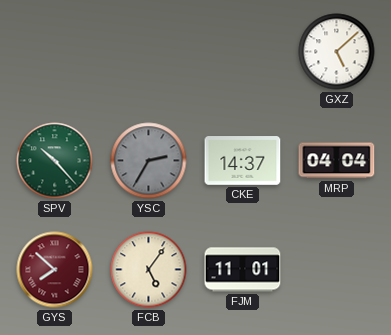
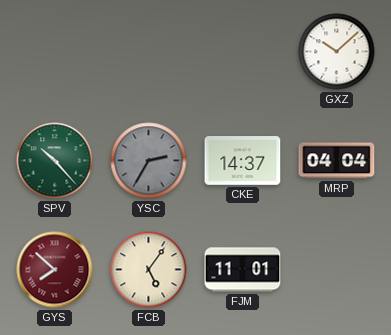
GXZ: 5:08 -> 10:08
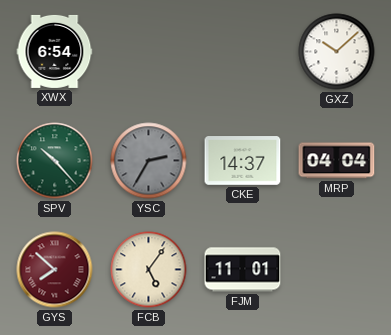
XWX: none -> 6:54
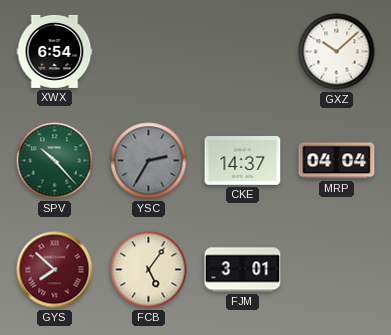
FJM: 11:01 -> 3:01
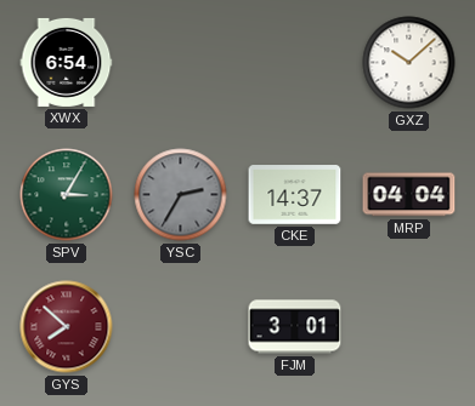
SPV: 10:23 -> 3:05
FCB: 5:06 -> none
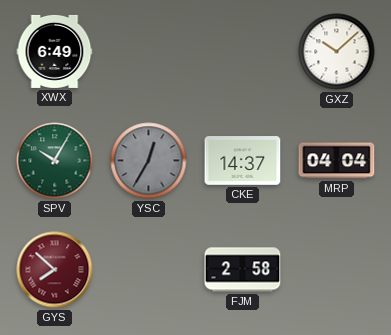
XWX: 6:54 -> 6:49
SPV: 3:05 -> 10:05
YSC: 2:35 -> 12:35
FJM: 3:01 -> 2:58
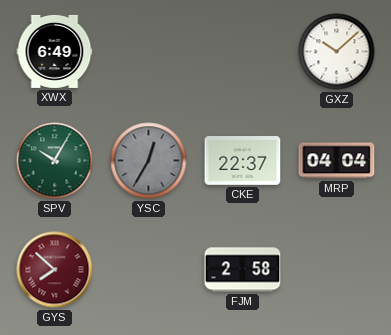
CKE: 14:37 -> 22:37
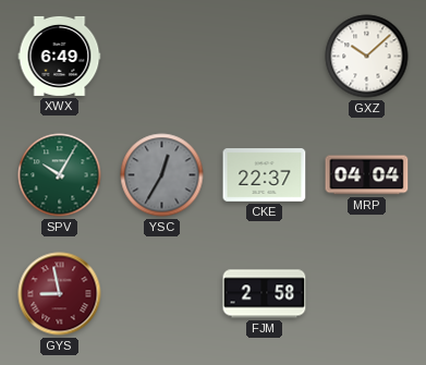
GYS: 7:52 -> 8:58
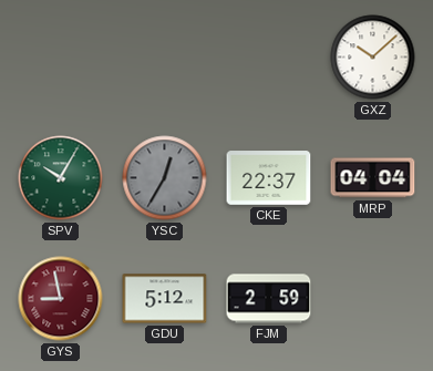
XWX: 6:49 -> none
GDU: none -> 5:12
FJM: 2:58 -> 2:59
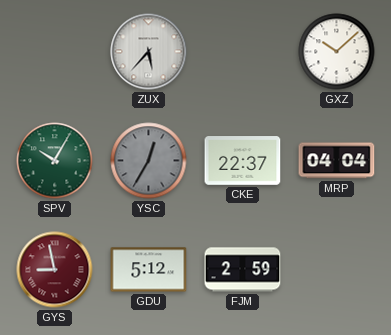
ZUX: none -> 5:37
